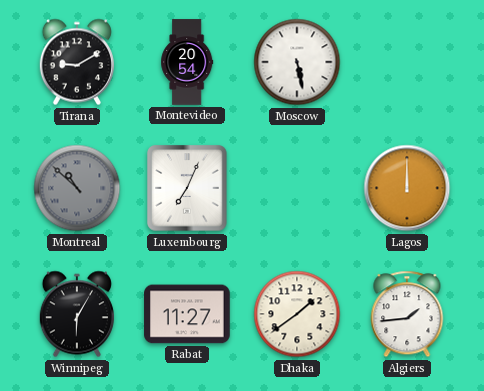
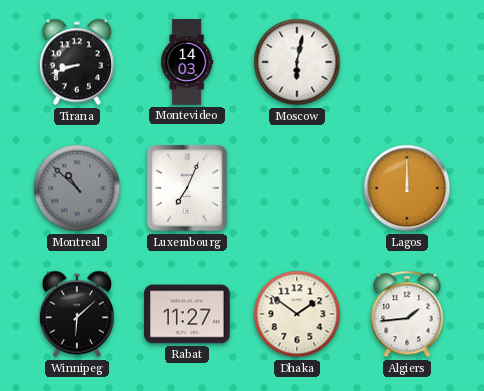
Tirana: 9:10 -> 8:42
Montevideo: 20:54 -> 14:03
Moscow: 5:28 -> 6:02
Winnipeg: 6:05 -> 6:08
Dhaka: 1:39 -> 1:51
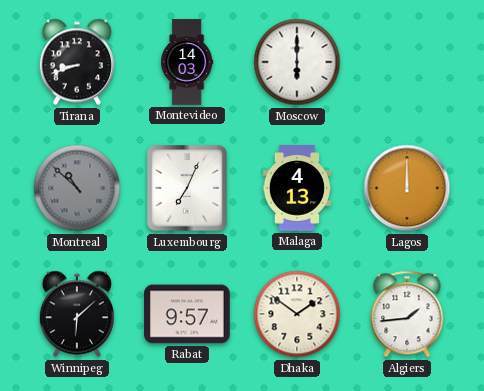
Moscow: 6:02 -> 6:00
Malaga: none -> 4:13
Rabat: 11:27 -> 9:57
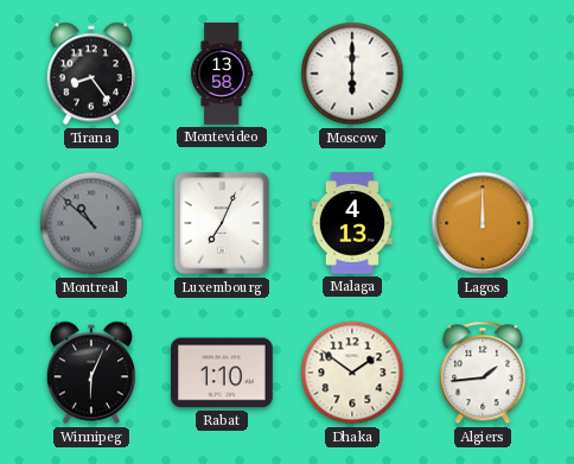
Tirana: 8:42 -> 8:24
Montevideo: 14:03 -> 13:58
Winnipeg: 6:08 -> 6:04
Rabat: 9:57 -> 1:10
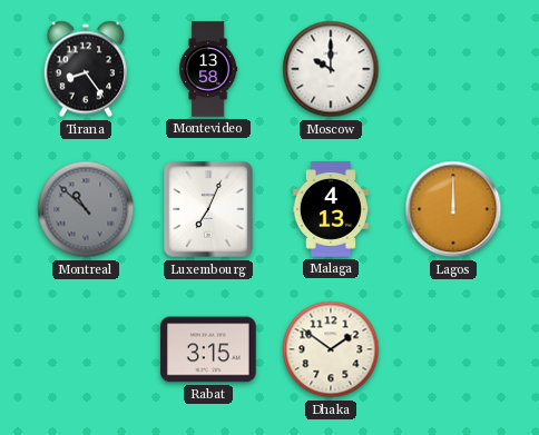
Moscow: 6:00 -> 10:00
Winnipeg: 6:04 -> none
Rabat: 1:10 -> 3:15
Algiers: 1:44 -> none
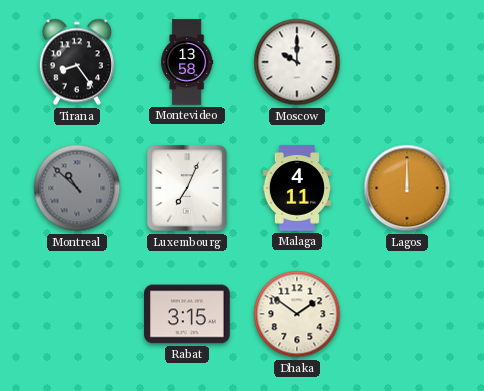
Malaga: 4:13 -> 4:11
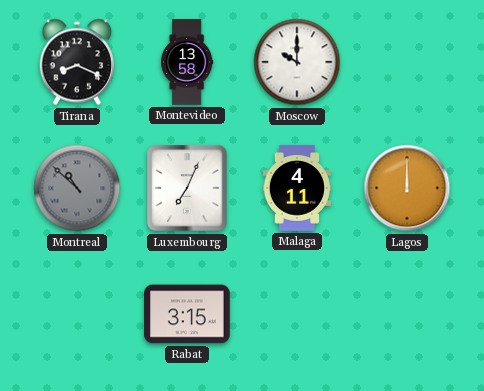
Tirana: 8:24 -> 8:19
Dhaka: 1:51 -> none
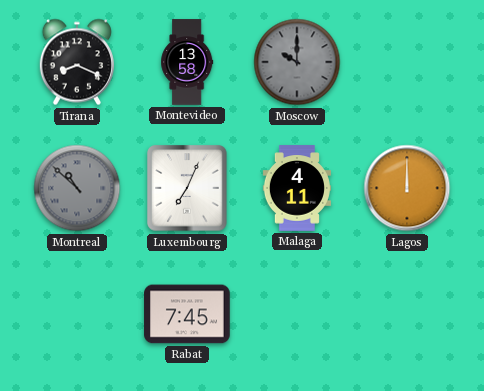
Moscow dial: white -> grey
Rabat: 3:15 -> 7:45
